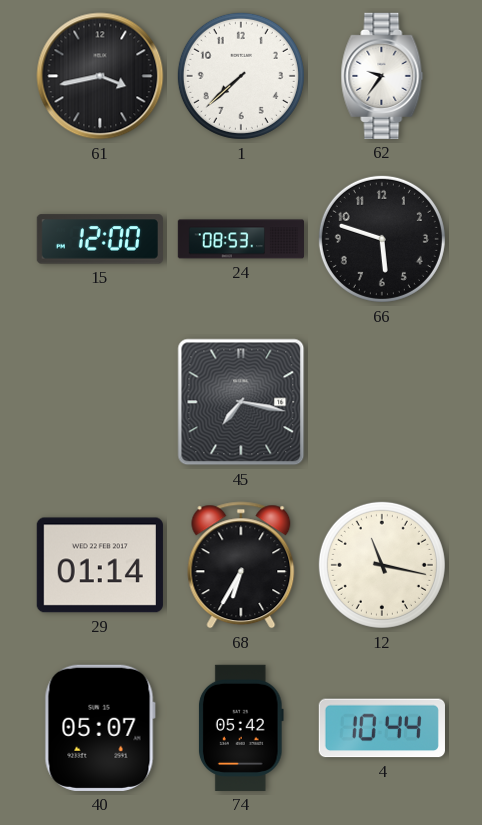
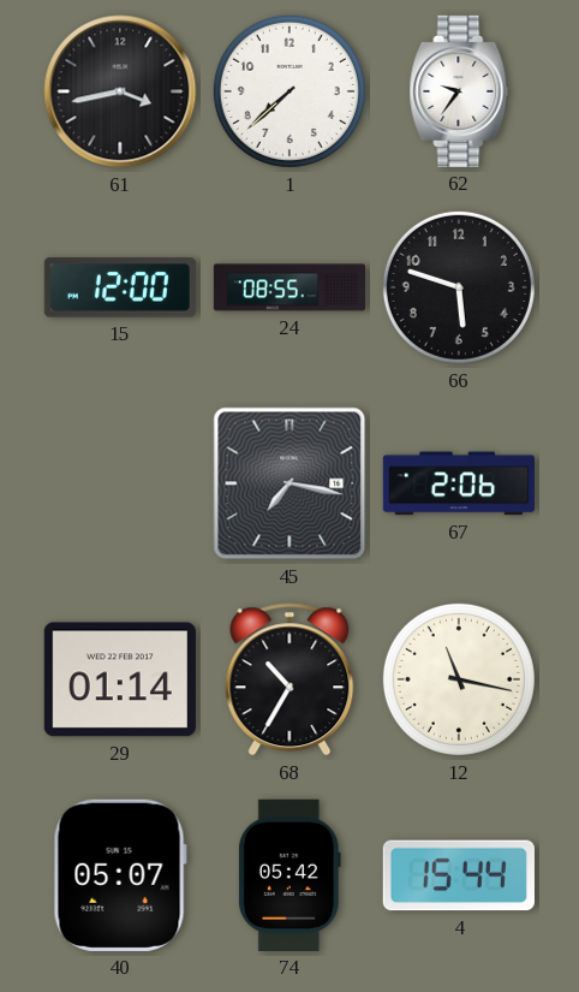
24: 08:53 -> 08:55
67: none -> 2:06
68: 6:35 -> 10:35
4: 10:44 -> 15:44
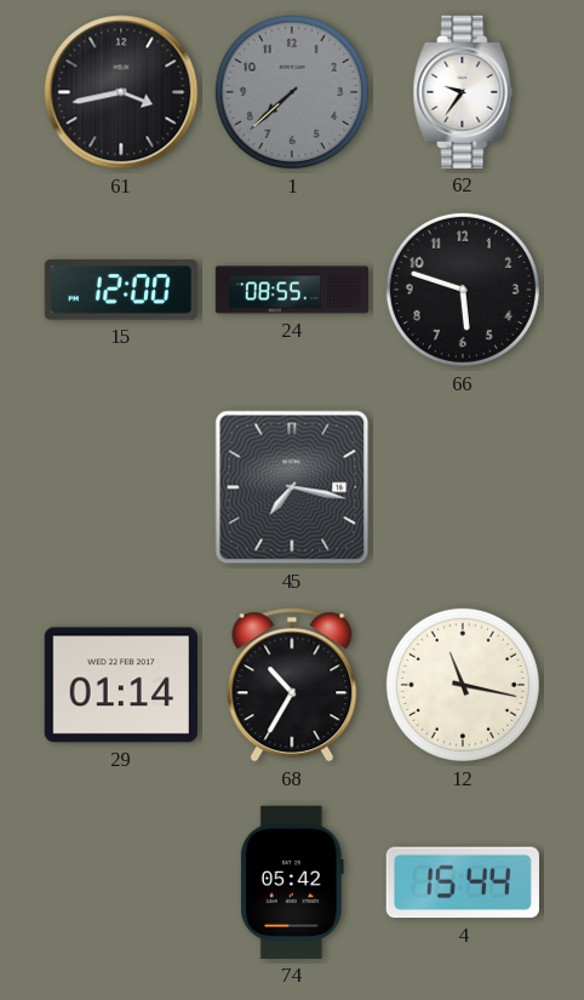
1 dial: white -> grey
67: 2:06 -> none
40: 05:07 -> none
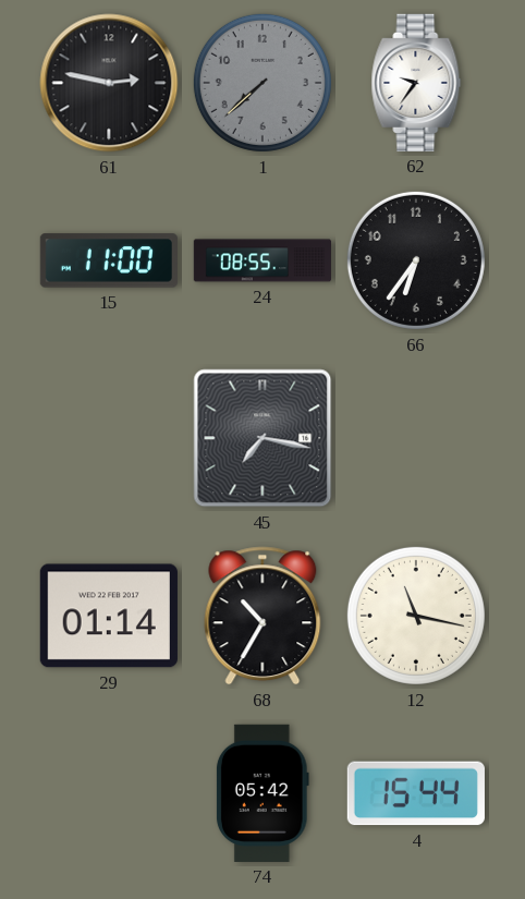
61: 3:43 -> 2:47
15: 12:00 -> 11:00
66: 5:48 -> 6:36
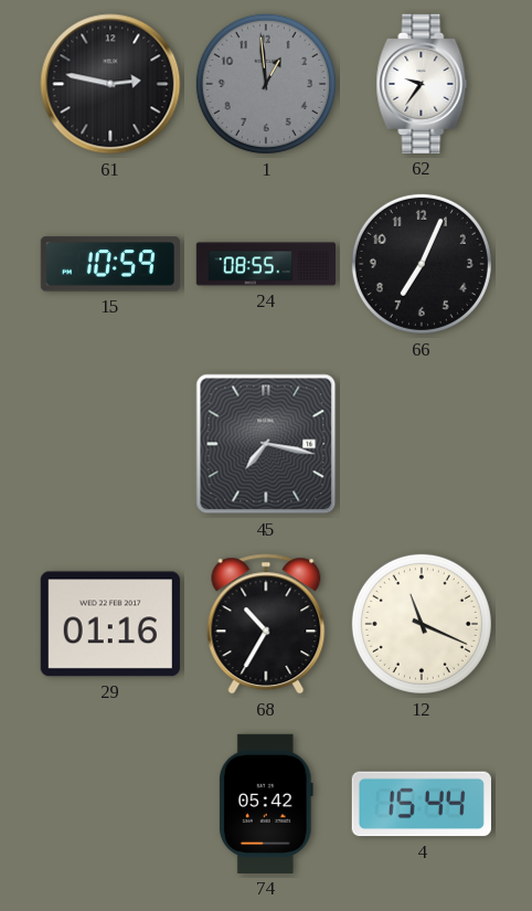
1: 7:38 -> 12:59
15: 11:00 -> 10:59
66: 6:36 -> 7:04
29: 01:14 -> 01:16
12: 11:17 -> 11:19
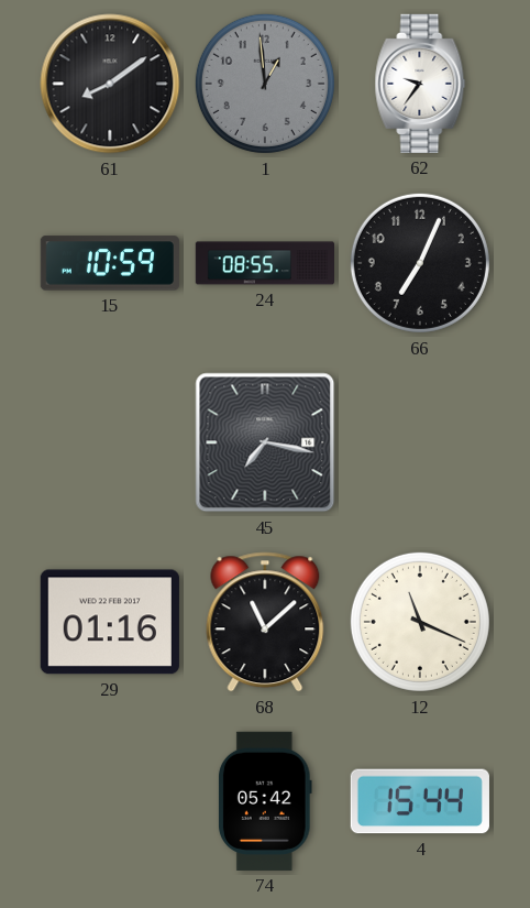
61: 2:47 -> 8:09
68: 10:35 -> 11:08
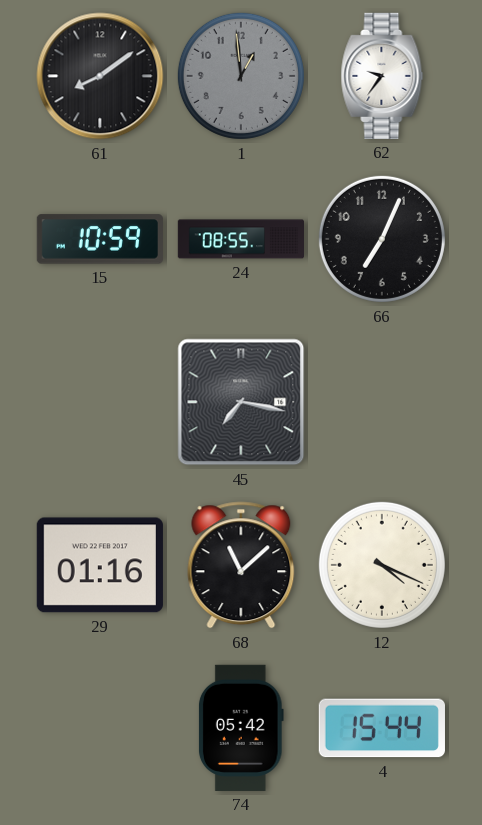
12: 11:19 -> 4:19
